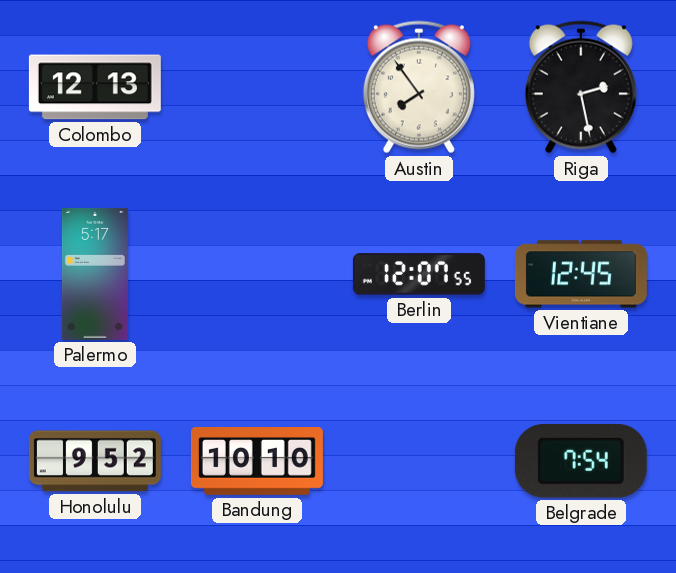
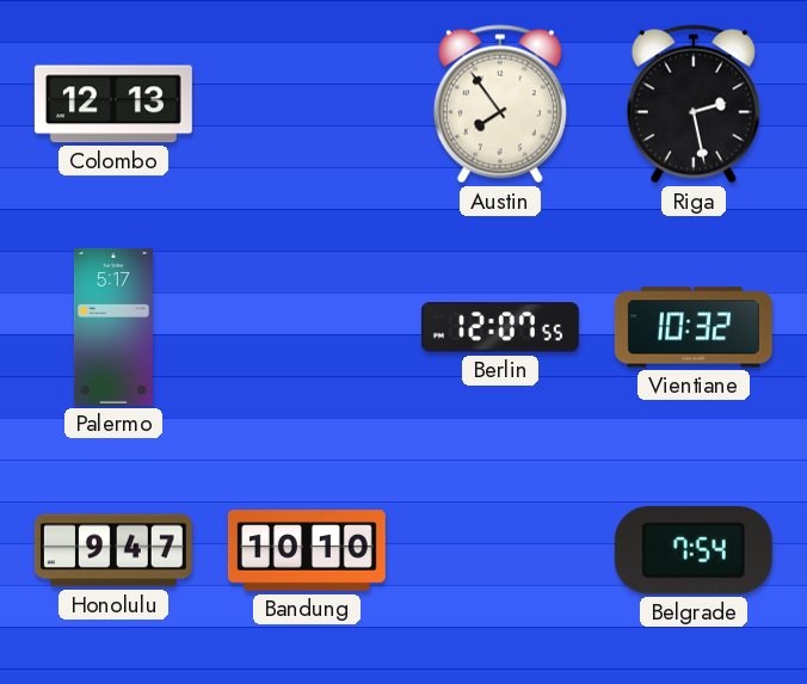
Vientiane: 12:45 -> 10:32
Honolulu: 9:52 -> 9:47
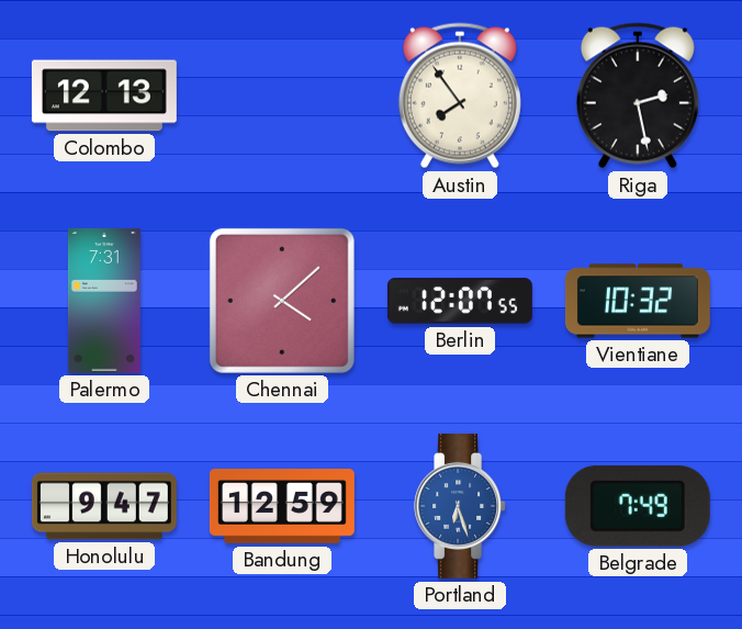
Palermo: 5:17 -> 7:31
Chennai: none -> 4:08
Bandung: 10:10 -> 12:59
Portland: none -> 6:27
Belgrade: 7:54 -> 7:49
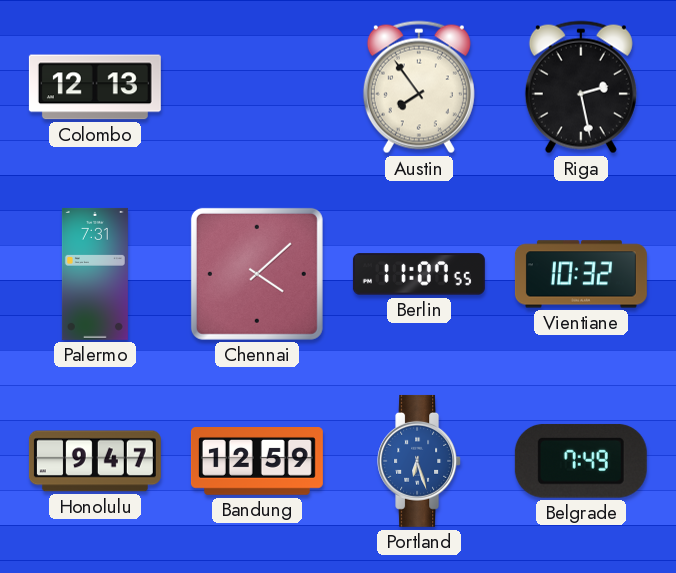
Berlin: 12:07 -> 11:07
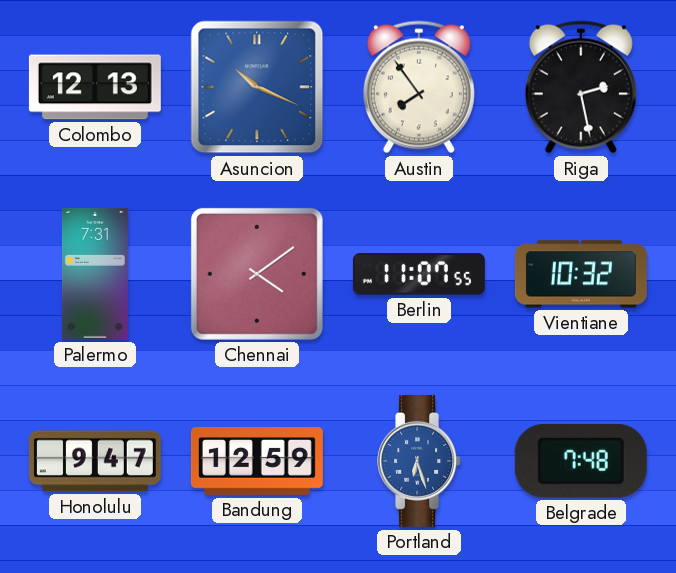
Asuncion: none -> 10:19
Chennai: 4:08 -> 4:09
Belgrade: 7:49 -> 7:48
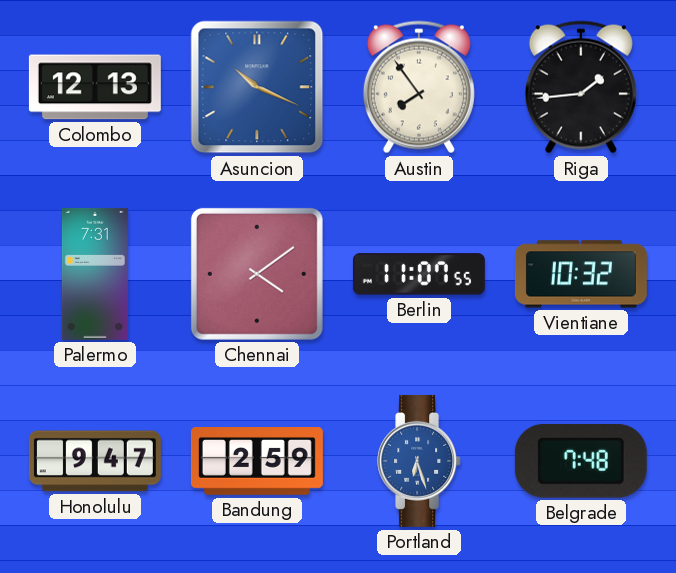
Riga: 2:28 -> 1:44
Bandung: 12:59 -> 2:59
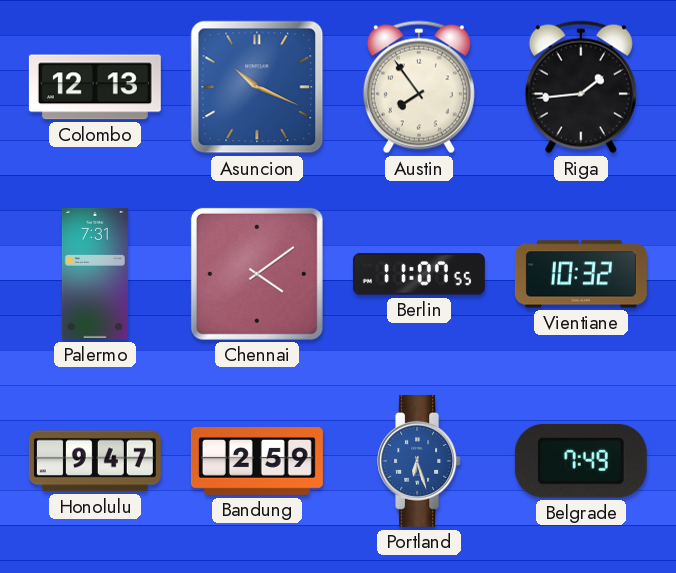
Belgrade: 7:48 -> 7:49
